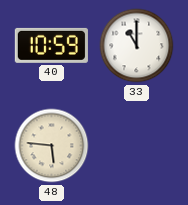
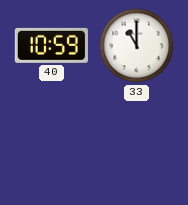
48: 5:46 -> none
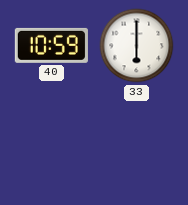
33: 11:00 -> 6:00
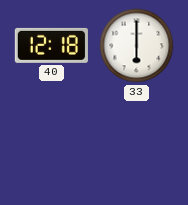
40: 10:59 -> 12:18
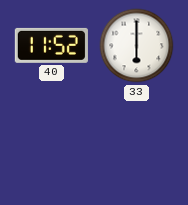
40: 12:18 -> 11:52
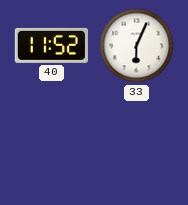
33: 6:00 -> 6:04
